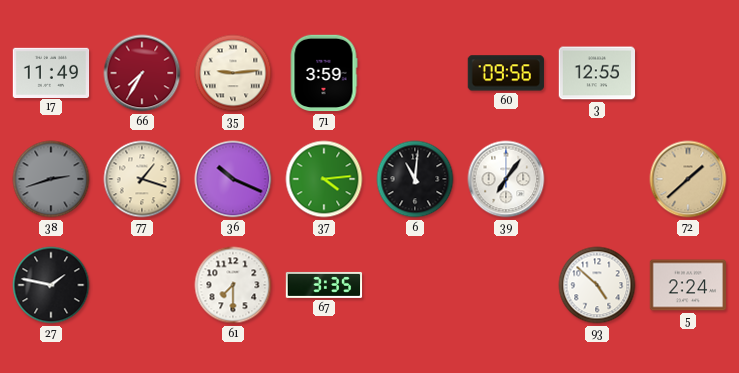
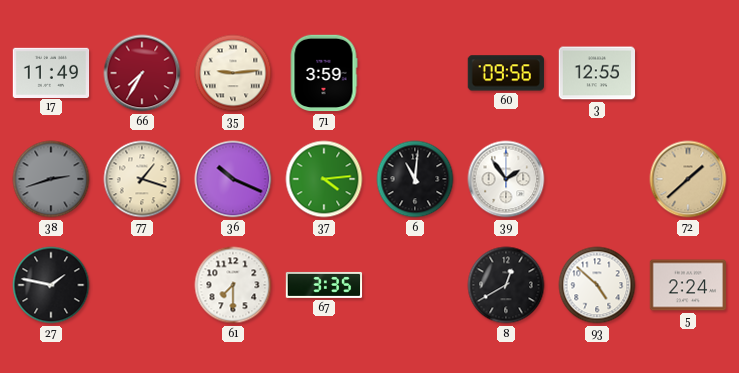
39: 7:06 -> 1:54
8: none -> 12:40
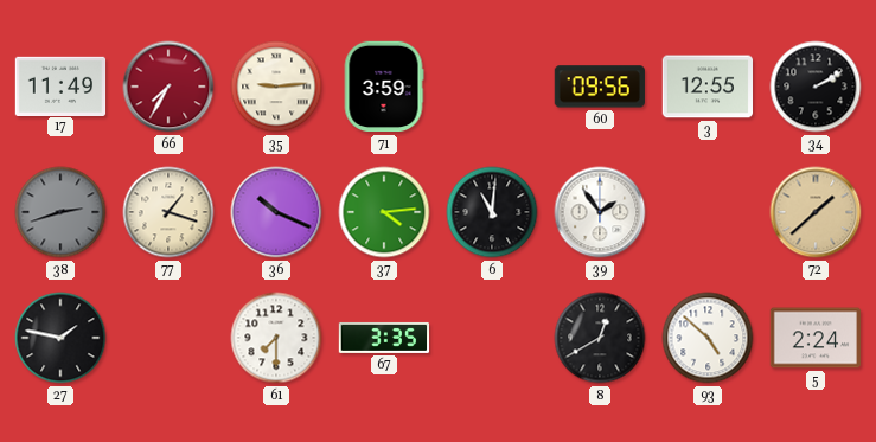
34: none -> 2:10
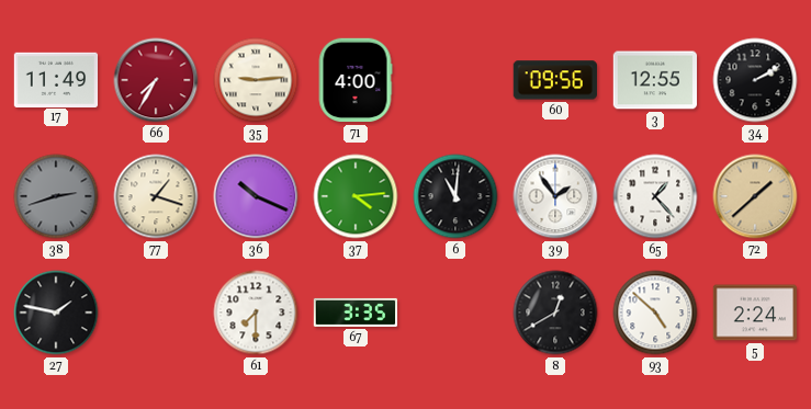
71: 3:59 -> 4:00
65: none -> 1:23
